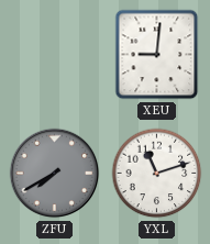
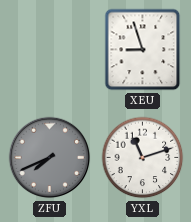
XEU: 9:01 -> 8:57
ZFU: 7:40 -> 7:41
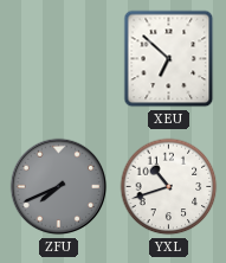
XEU: 8:57 -> 6:52
YXL: 11:12 -> 10:42
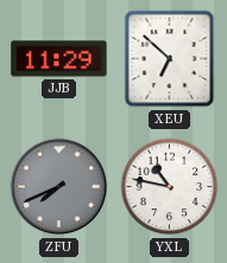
JJB: none -> 11:29
YXL: 10:42 -> 10:47
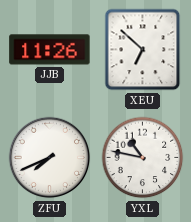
JJB: 11:29 -> 11:26
ZFU dial: grey -> white
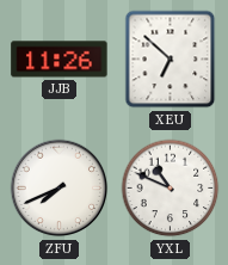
YXL: 10:47 -> 10:49
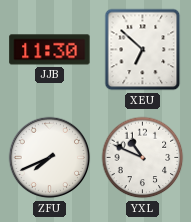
JJB: 11:26 -> 11:30
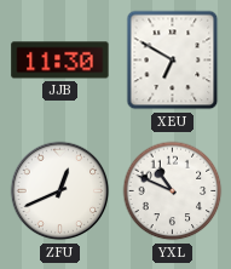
XEU: 6:52 -> 6:50
ZFU: 7:41 -> 12:41
